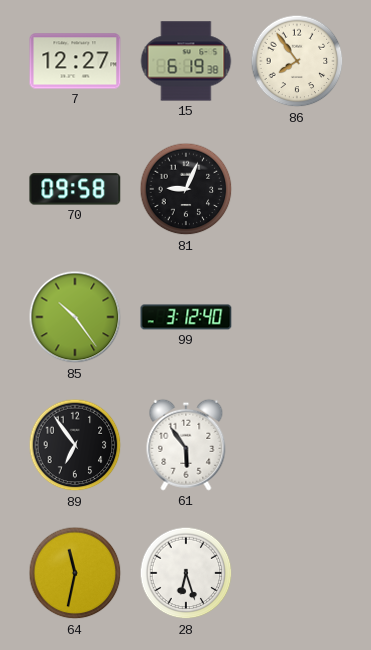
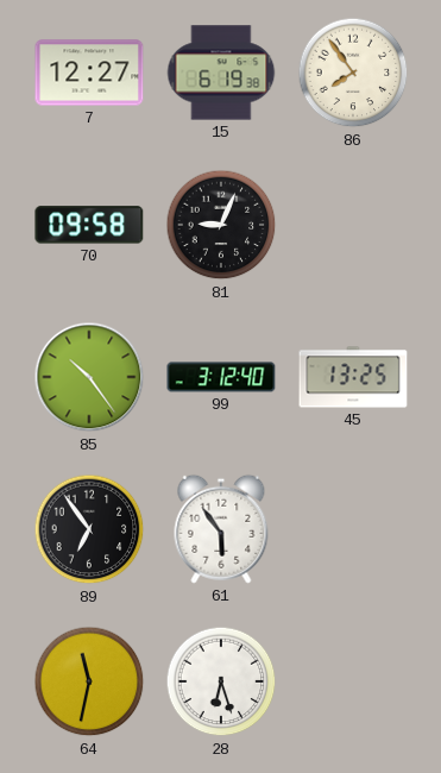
45: none -> 13:25
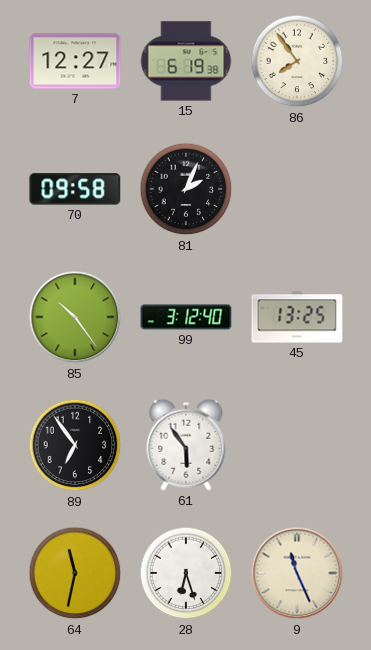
81: 9:04 -> 2:04
9: none -> 11:26
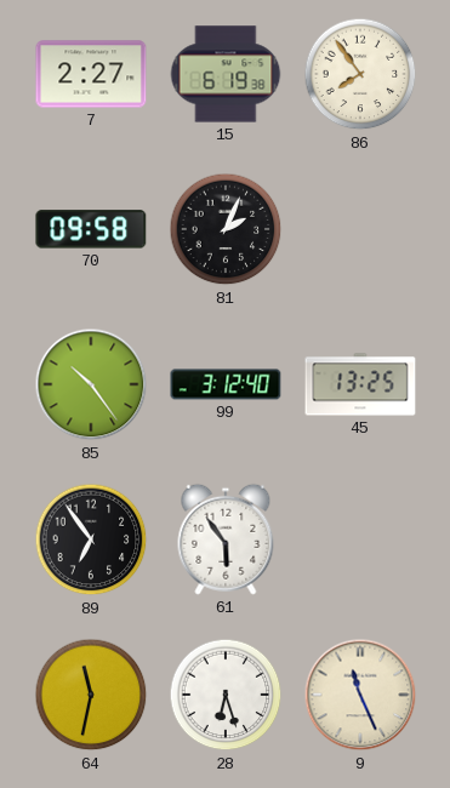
7: 12:27 -> 2:27
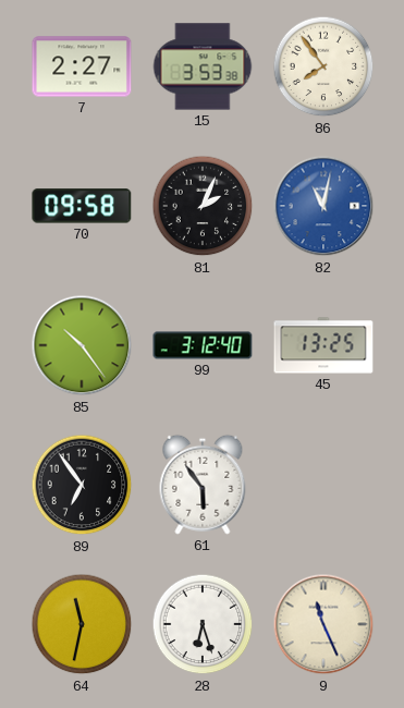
15: 6:19 -> 3:53
82: none -> 11:02
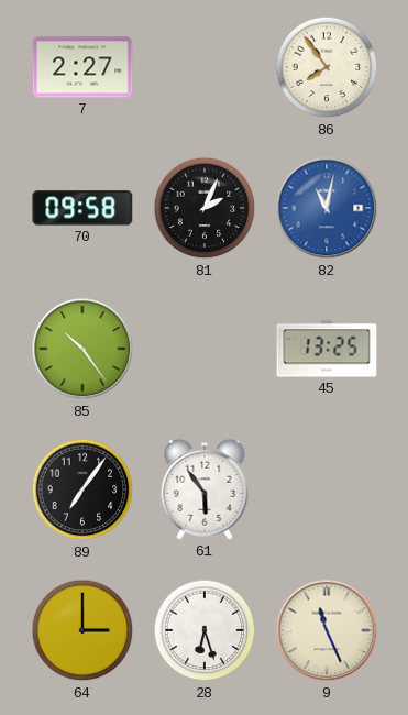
15: 3:53 -> none
99: 3:12 -> none
89: 6:54 -> 7:06
64: 11:32 -> 3:00
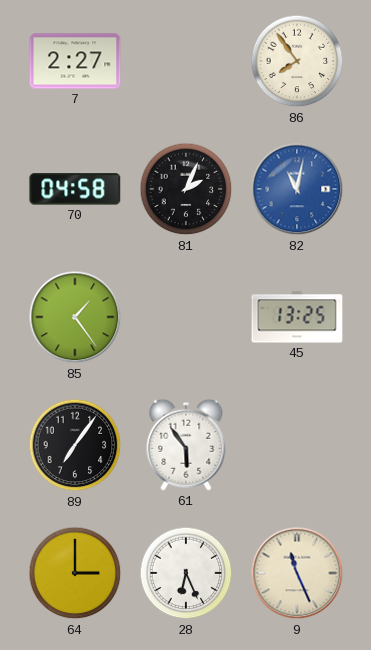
70: 09:58 -> 04:58
85: 10:24 -> 1:24
28: 6:27 -> 6:26
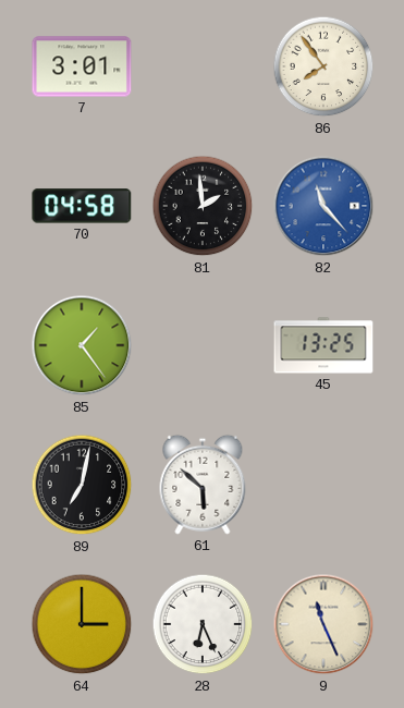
7: 2:27 -> 3:01
81: 2:04 -> 1:59
82: 11:02 -> 11:23
89: 7:06 -> 7:02
61: 5:54 -> 5:52
